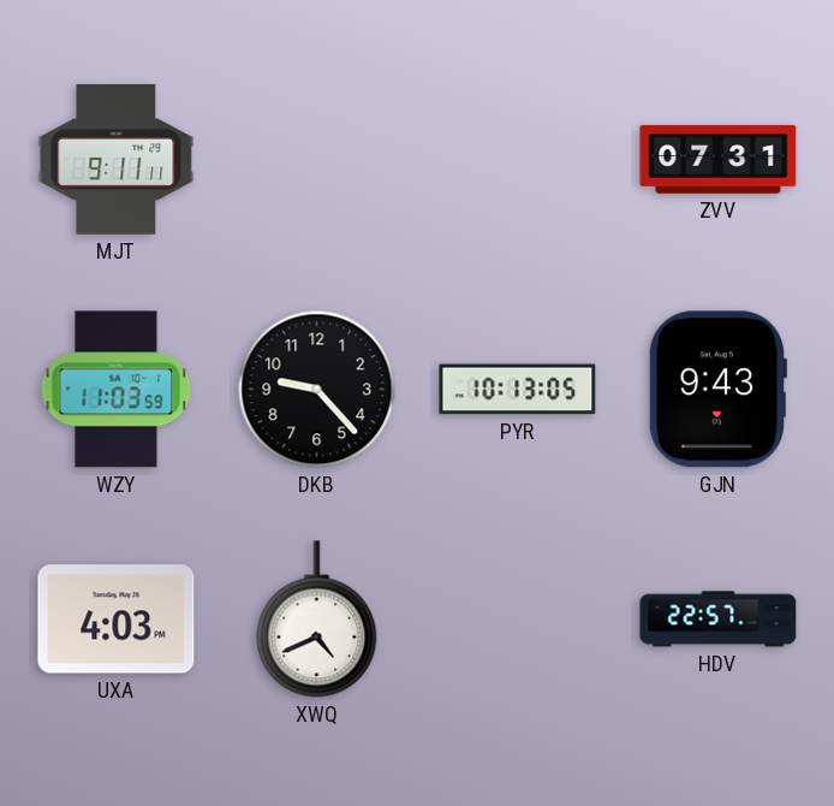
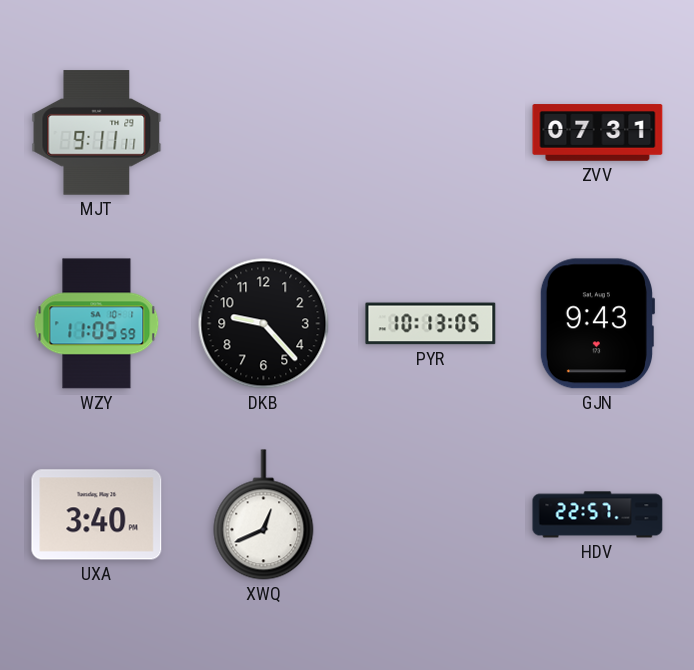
WZY: 11:03 -> 11:05
UXA: 4:03 -> 3:40
XWQ: 4:41 -> 12:41
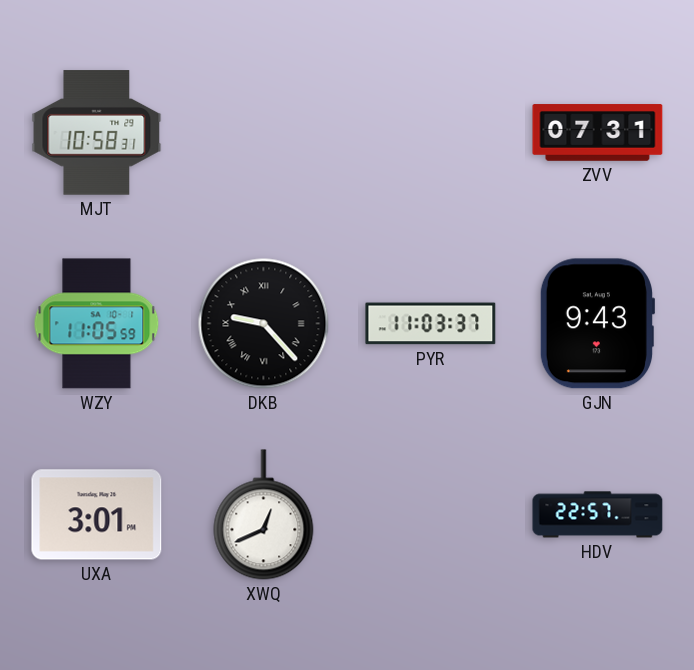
MJT: 9:11 -> 10:58
DKB numerals: Arabic -> Roman
PYR: 10:13 -> 11:03
UXA: 3:40 -> 3:01
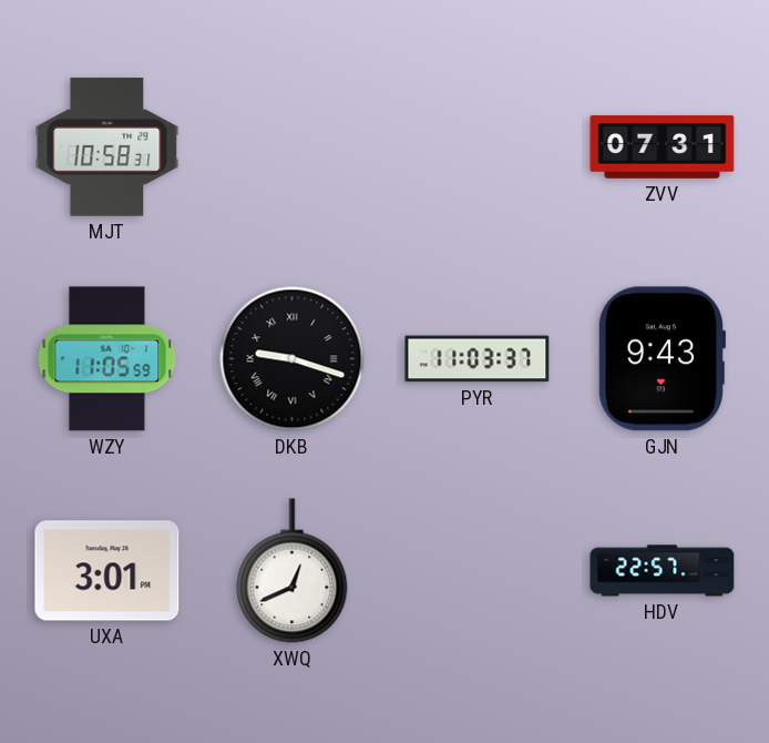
DKB: 9:23 -> 9:18
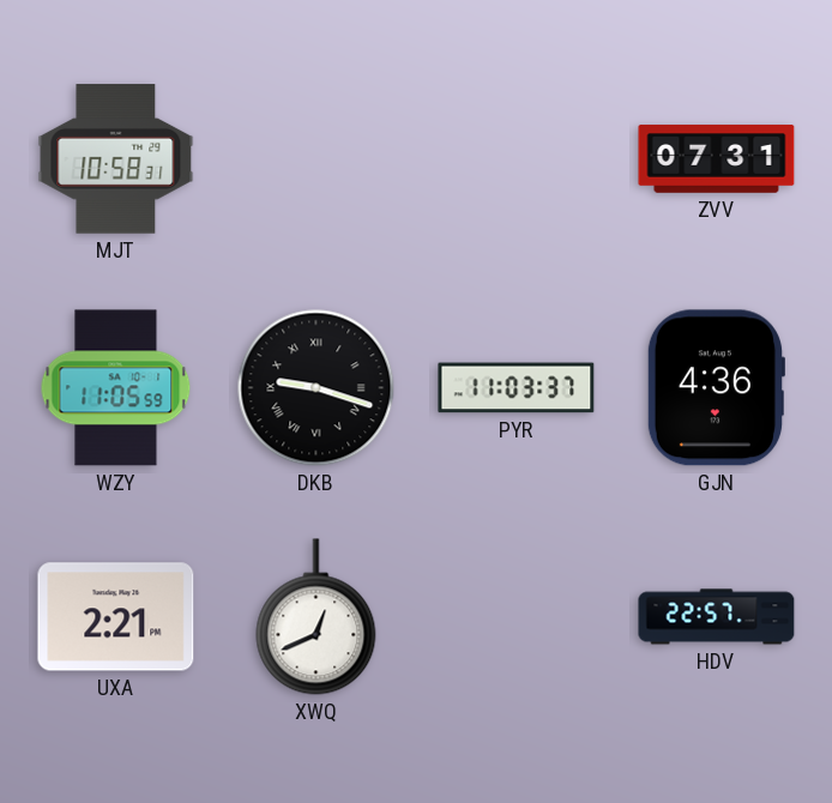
GJN: 9:43 -> 4:36
UXA: 3:01 -> 2:21
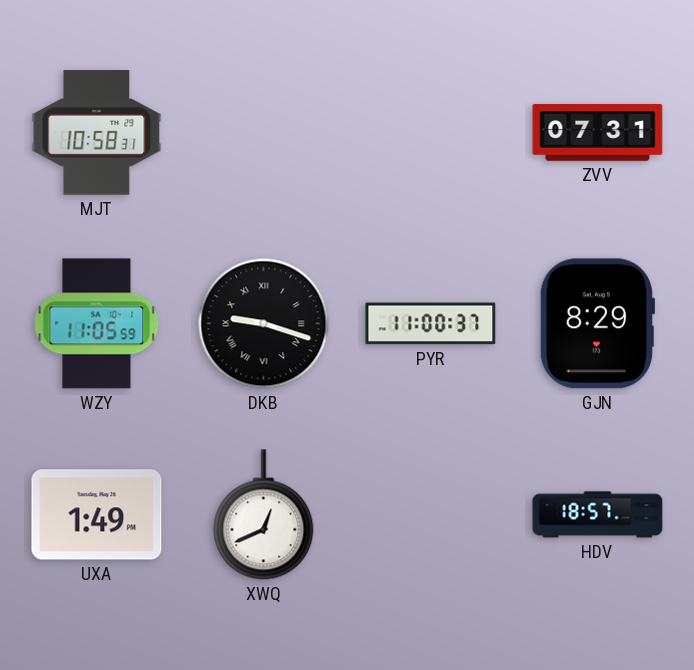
PYR: 11:03 -> 11:00
GJN: 4:36 -> 8:29
UXA: 2:21 -> 1:49
HDV: 22:57 -> 18:57
